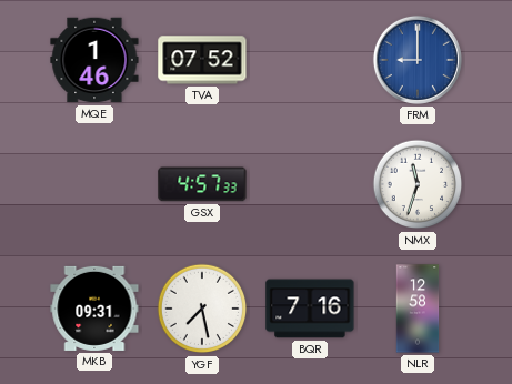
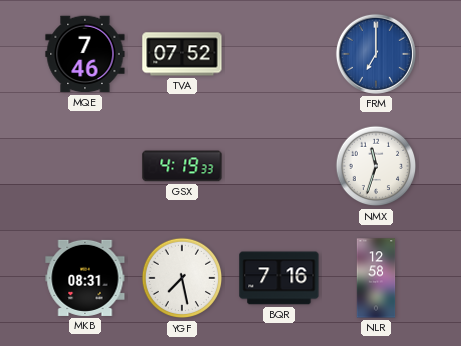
MQE: 1:46 -> 7:46
FRM: 9:00 -> 7:00
GSX: 4:57 -> 4:19
MKB: 09:31 -> 08:31
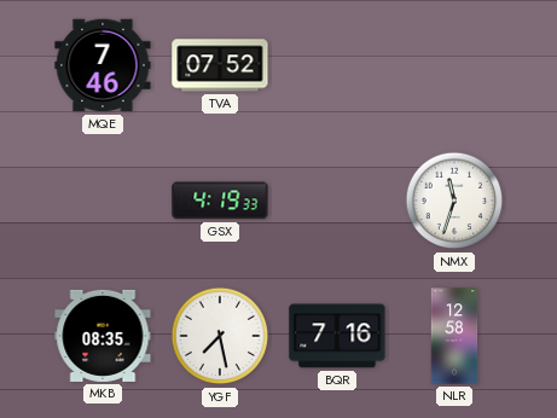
FRM: 7:00 -> none
MKB: 08:31 -> 08:35
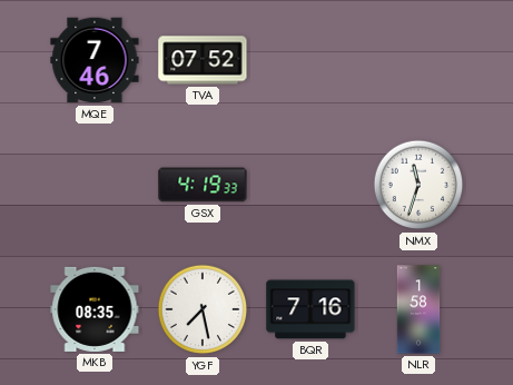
NLR: 12:58 -> 1:58
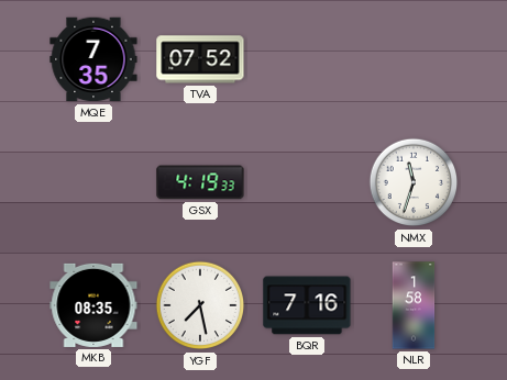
MQE: 7:46 -> 7:35
